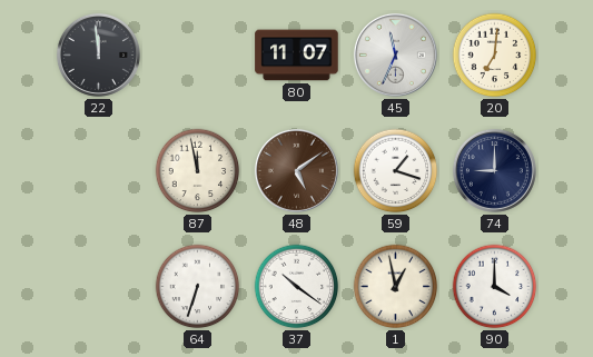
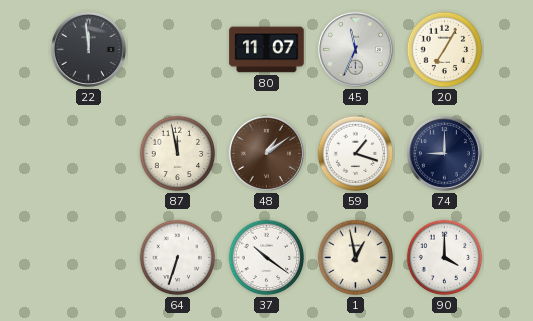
20: 7:01 -> 7:05
48: 5:09 -> 1:09
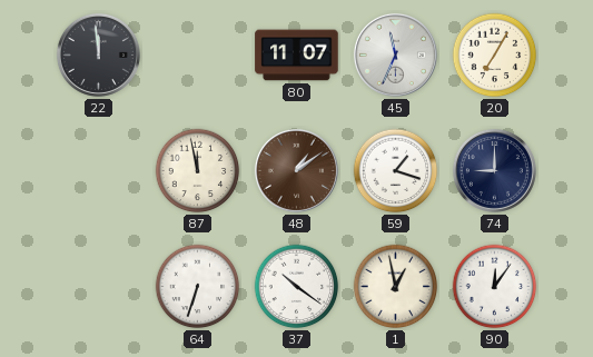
90: 4:00 -> 12:06
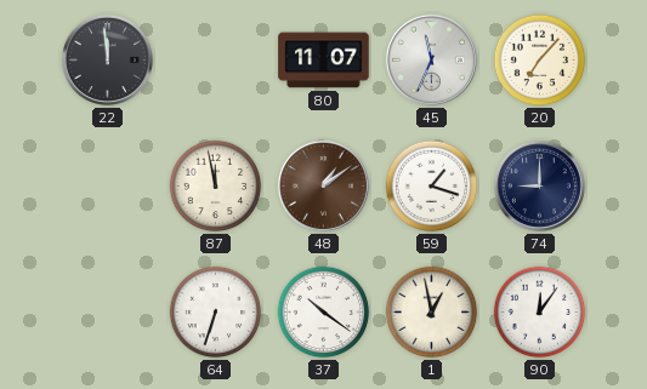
20: 7:05 -> 7:07
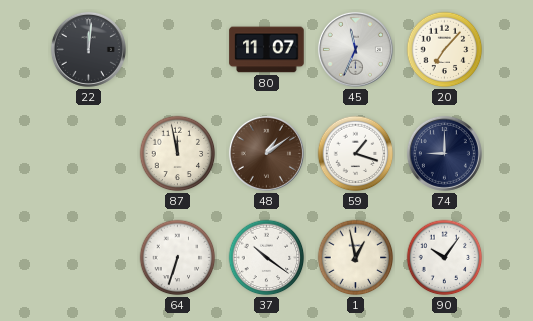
22: 11:59 -> 12:01
90: 12:06 -> 10:06
